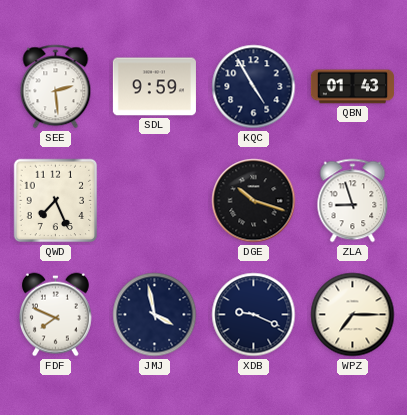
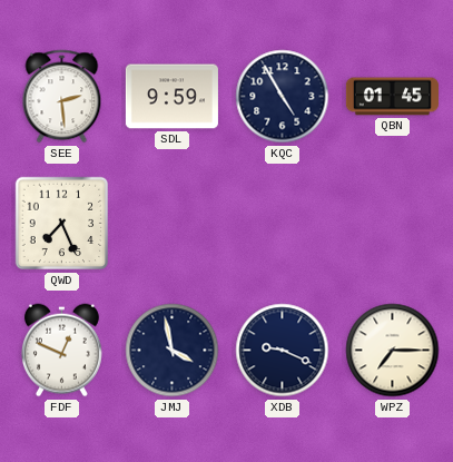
QBN: 01:43 -> 01:45
DGE: 10:18 -> none
ZLA: 8:57 -> none
FDF: 7:49 -> 12:49
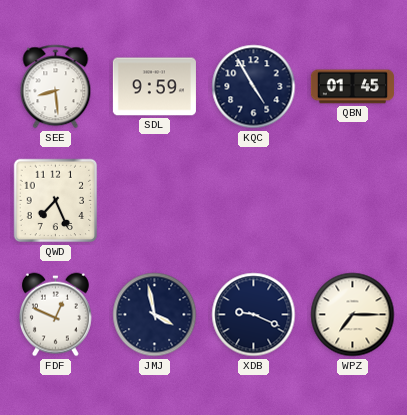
SEE: 2:29 -> 8:29
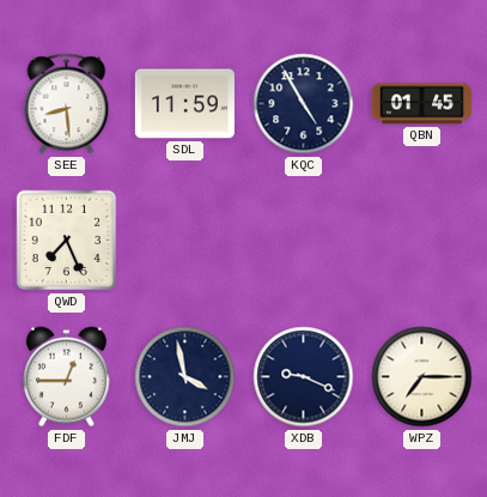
SDL: 9:59 -> 11:59
FDF: 12:49 -> 12:45
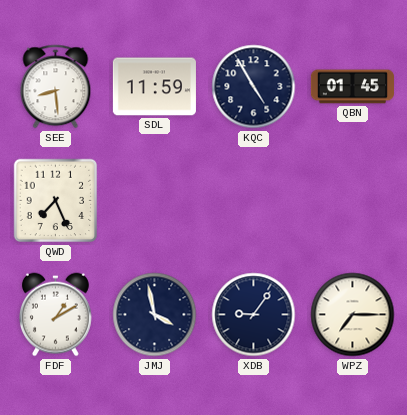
FDF: 12:45 -> 1:10
XDB: 9:19 -> 9:06
